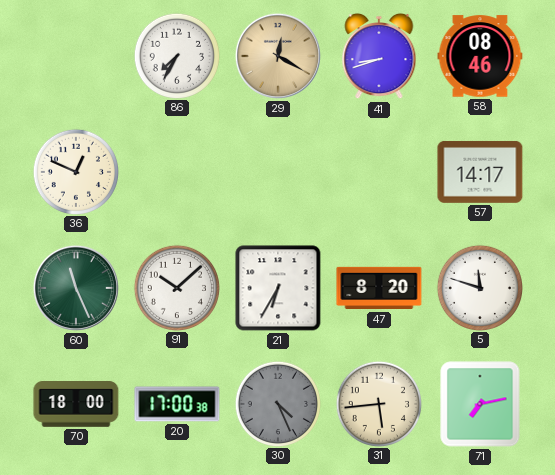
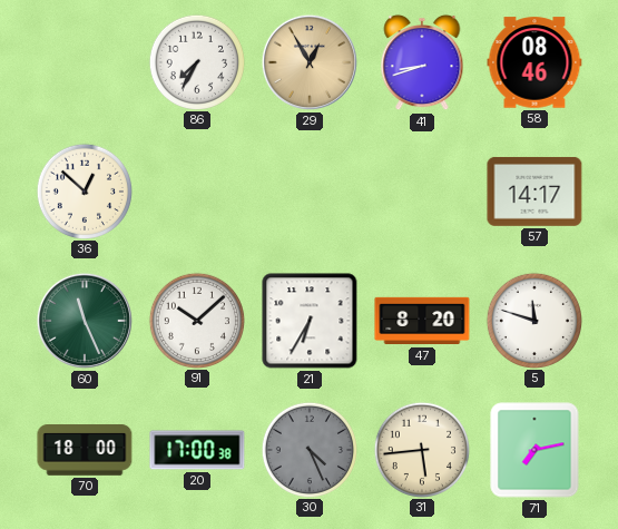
29: 12:20 -> 12:55
36: 12:49 -> 12:52
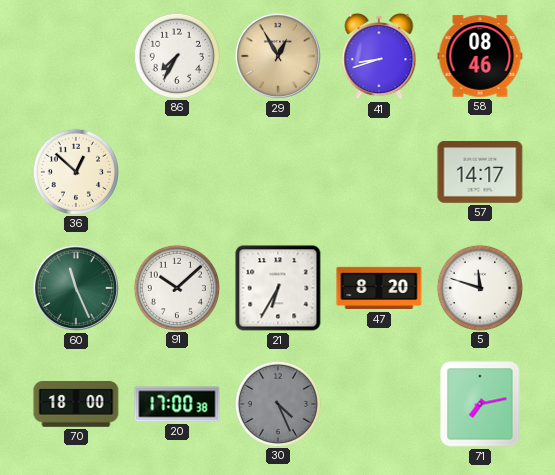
31: 5:44 -> none
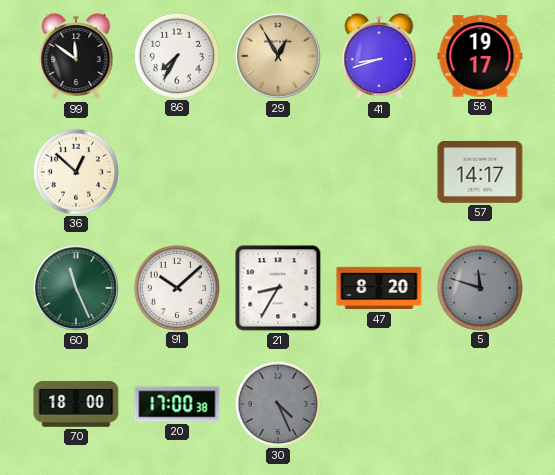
99: none -> 11:51
58: 08:46 -> 19:17
21: 6:35 -> 8:35
5 dial: white -> grey
71: 7:13 -> none
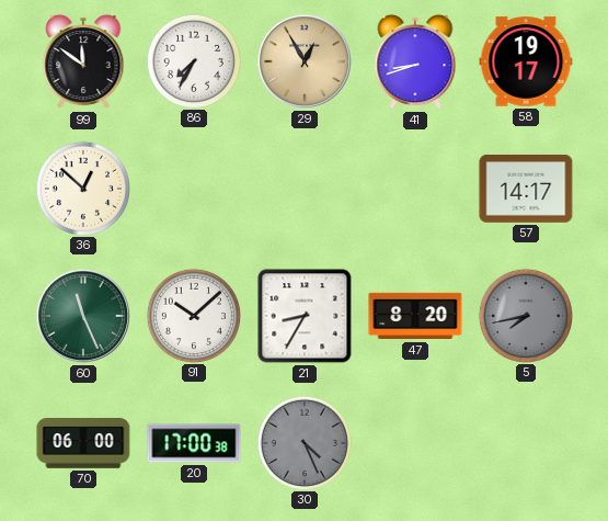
5: 11:48 -> 7:43
70: 18:00 -> 06:00
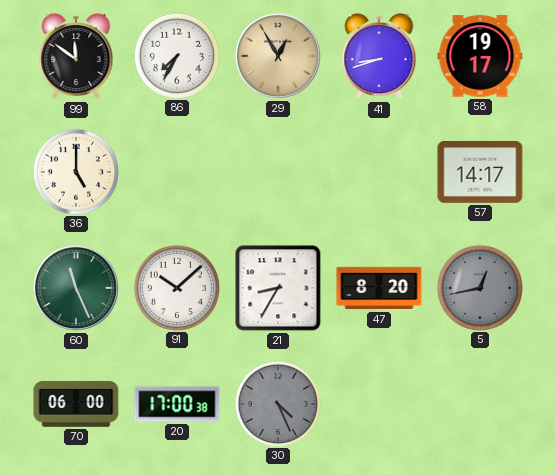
36: 12:52 -> 5:00
5: 7:43 -> 12:43
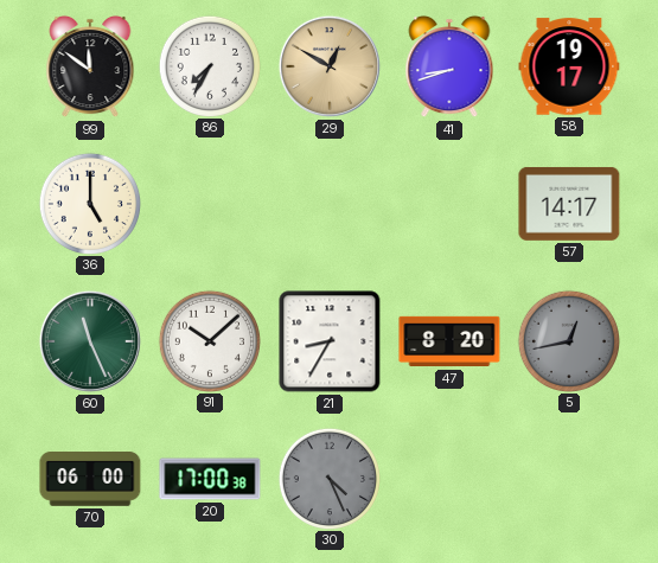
29: 12:55 -> 12:50
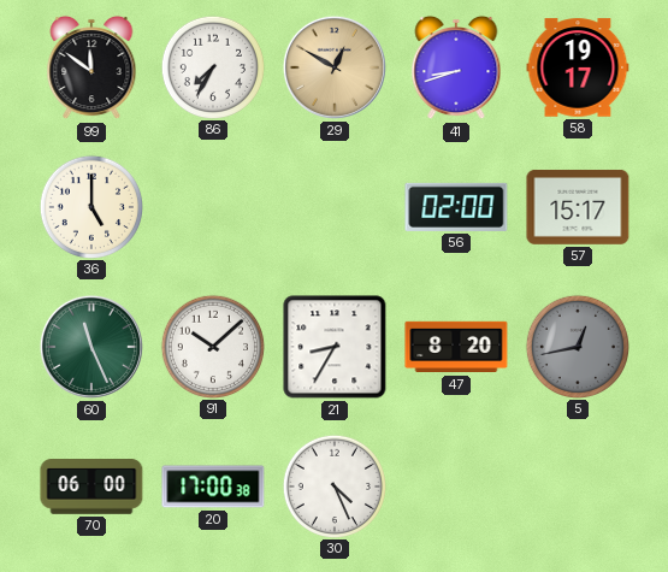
56: none -> 02:00
57: 14:17 -> 15:17
30 dial: grey -> white
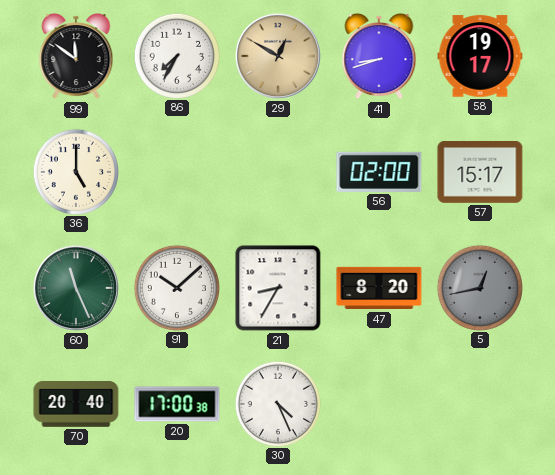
70: 06:00 -> 20:40
